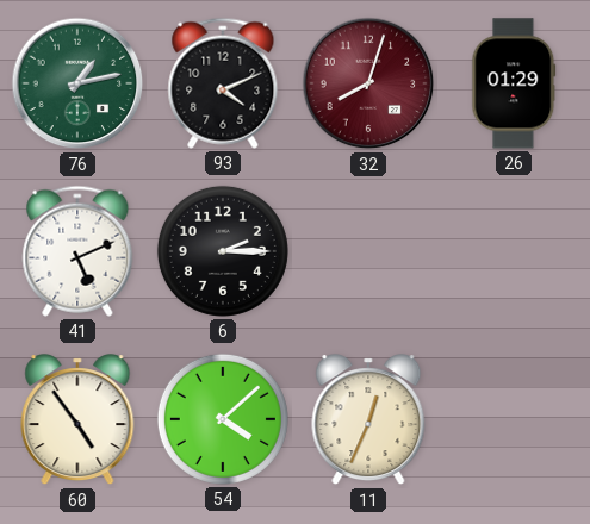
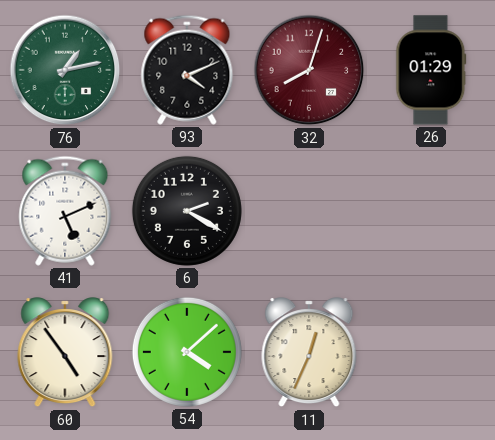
6: 2:15 -> 2:20
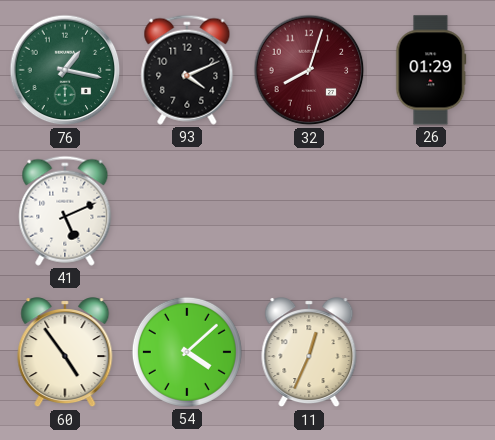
76: 1:13 -> 1:17
6: 2:20 -> none
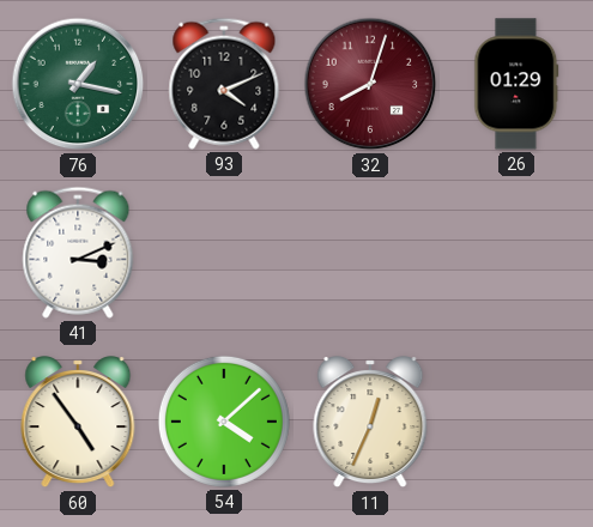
41: 5:11 -> 3:11
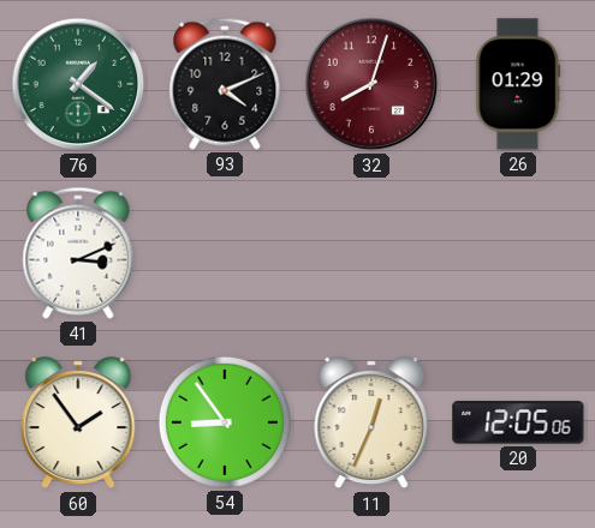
76: 1:17 -> 1:21
60: 4:54 -> 1:54
54: 4:08 -> 8:54
20: none -> 12:05
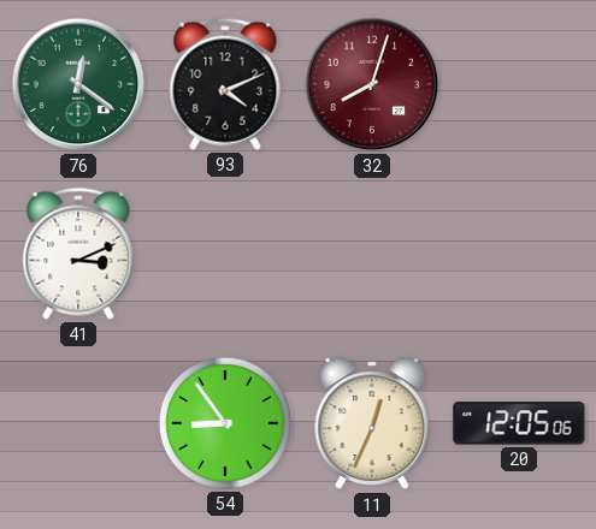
76: 1:21 -> 12:21
26: 01:29 -> none
60: 1:54 -> none
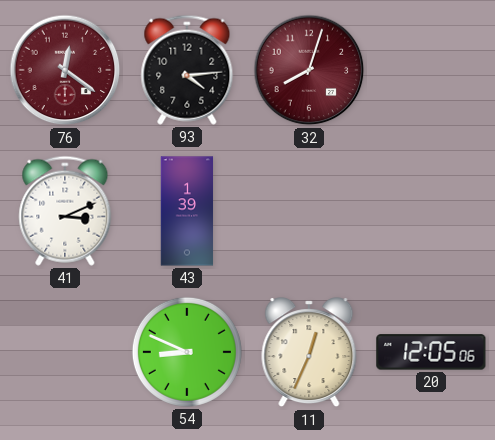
76 dial: green -> burgundy
93: 4:11 -> 4:14
43: none -> 1:39
54: 8:54 -> 8:49
